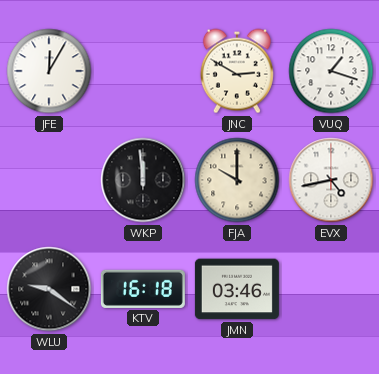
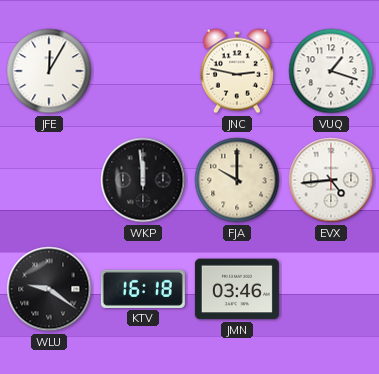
JNC: 2:50 -> 2:47
EVX: 4:43 -> 4:44
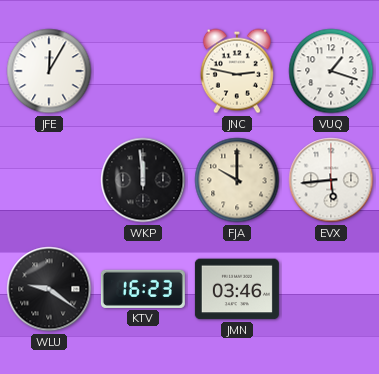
EVX: 4:44 -> 5:44
KTV: 16:18 -> 16:23
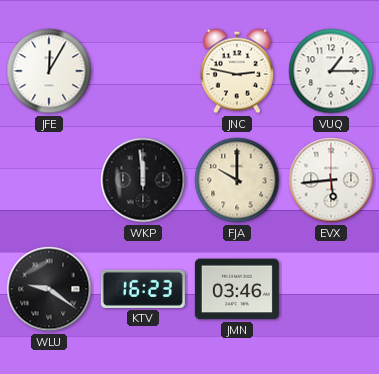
VUQ: 1:18 -> 1:15
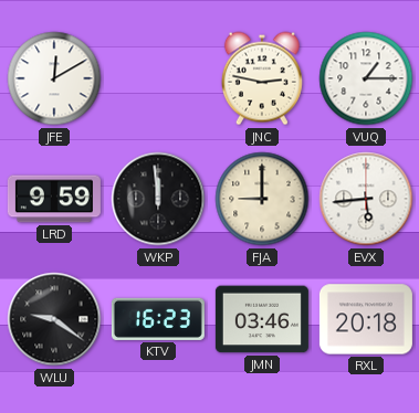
JFE: 12:05 -> 12:10
LRD: none -> 9:59
FJA: 10:00 -> 9:00
RXL: none -> 20:18
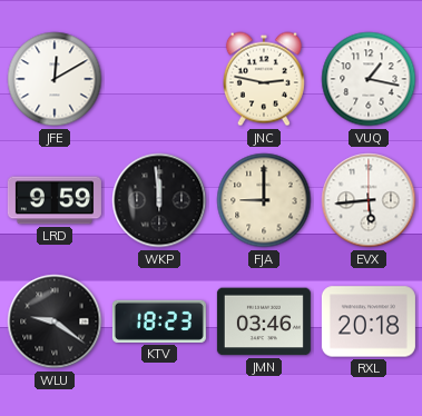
VUQ: 1:15 -> 1:17
KTV: 16:23 -> 18:23
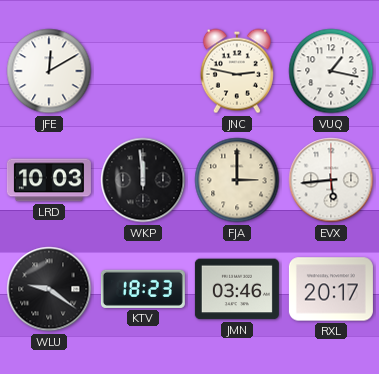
LRD: 9:59 -> 10:03
FJA: 9:00 -> 3:00
RXL: 20:18 -> 20:17
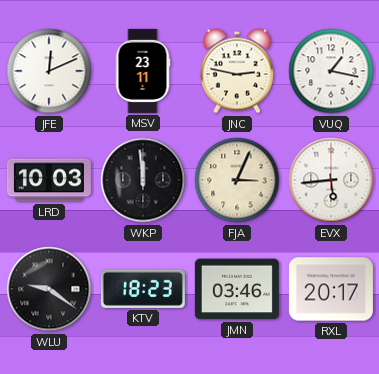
JFE: 12:10 -> 12:11
MSV: none -> 23:11
FJA: 3:00 -> 3:04
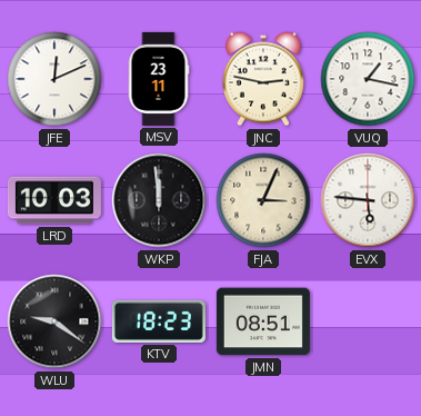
EVX: 5:44 -> 5:46
JMN: 03:46 -> 08:51
RXL: 20:17 -> none
